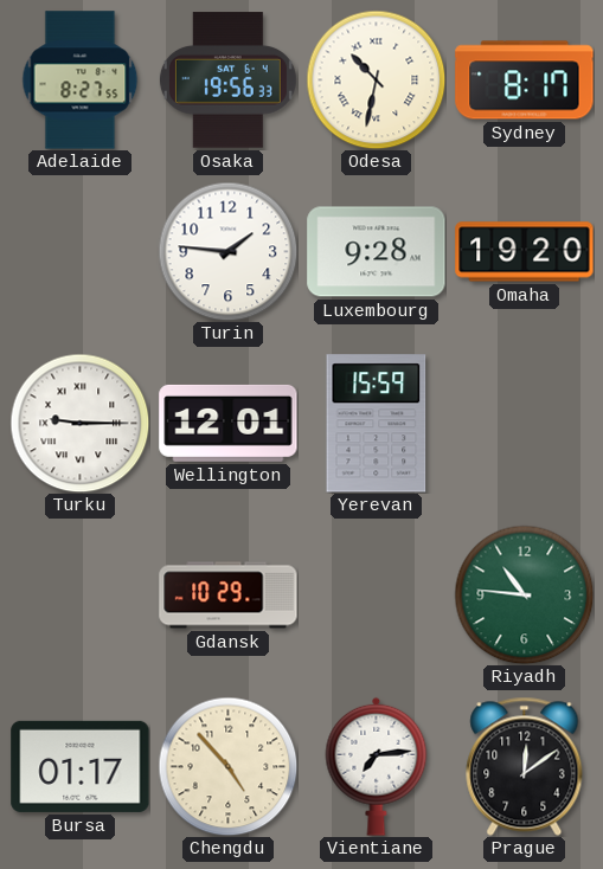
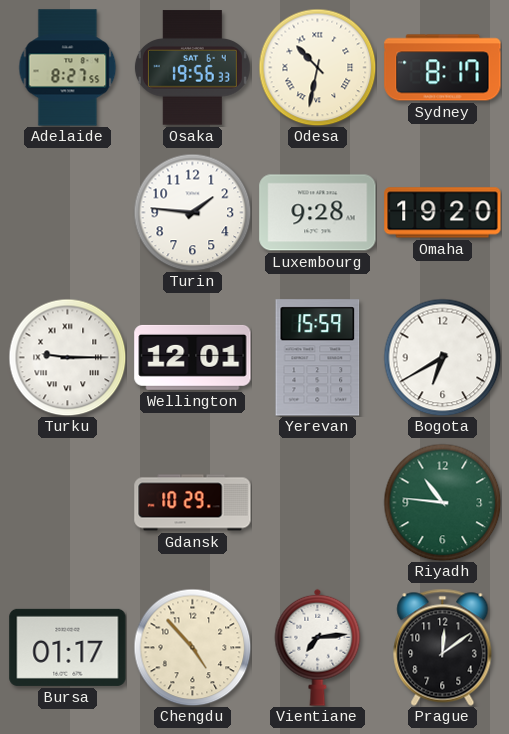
Bogota: none -> 6:40
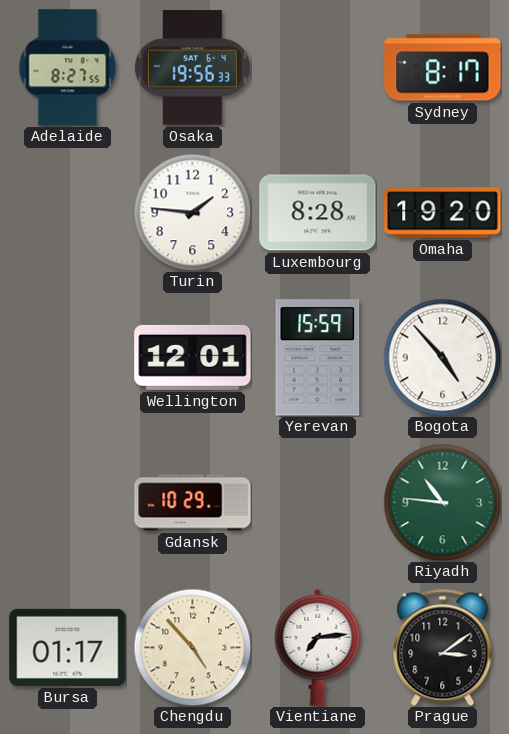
Odesa: 10:32 -> none
Luxembourg: 9:28 -> 8:28
Turku: 9:15 -> none
Bogota: 6:40 -> 4:53
Prague: 12:09 -> 3:09
